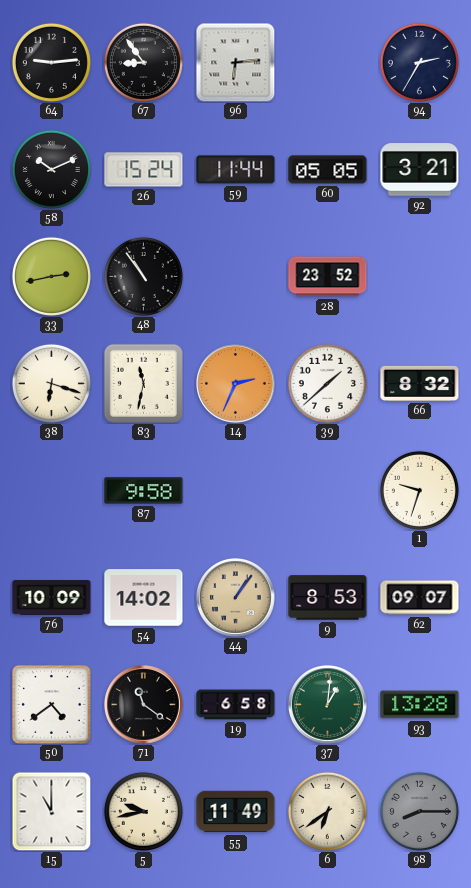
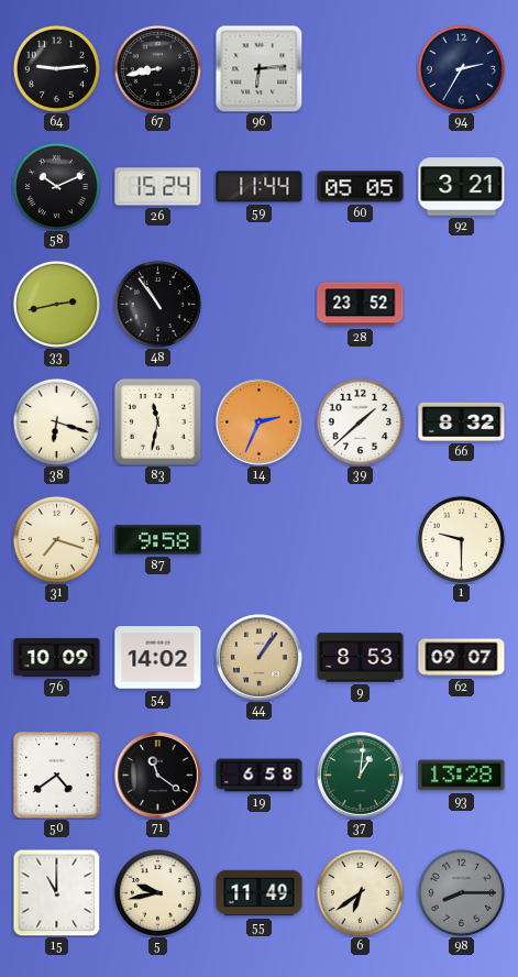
67: 8:54 -> 8:43
31: none -> 7:18
1: 9:33 -> 9:30
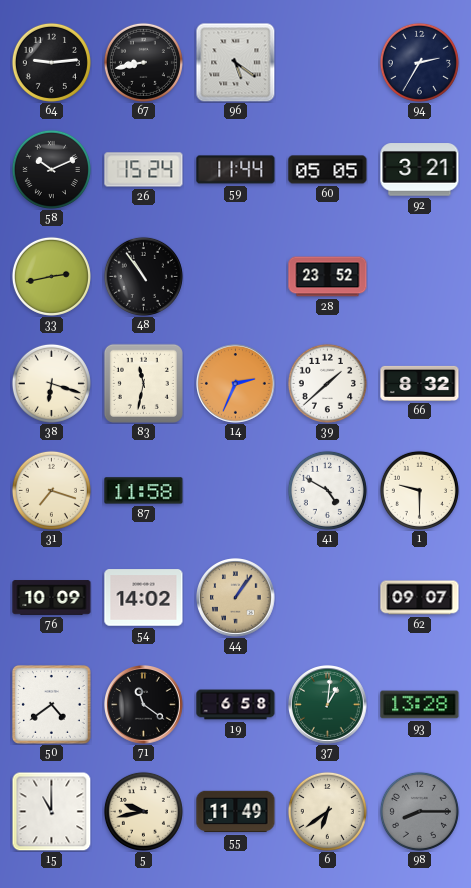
96: 6:14 -> 5:21
87: 9:58 -> 11:58
41: none -> 4:50
9: 8:53 -> none
